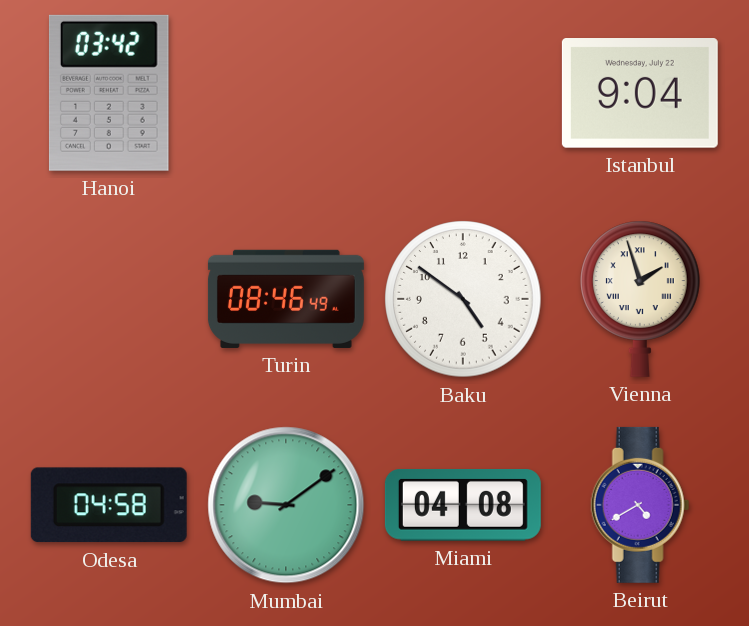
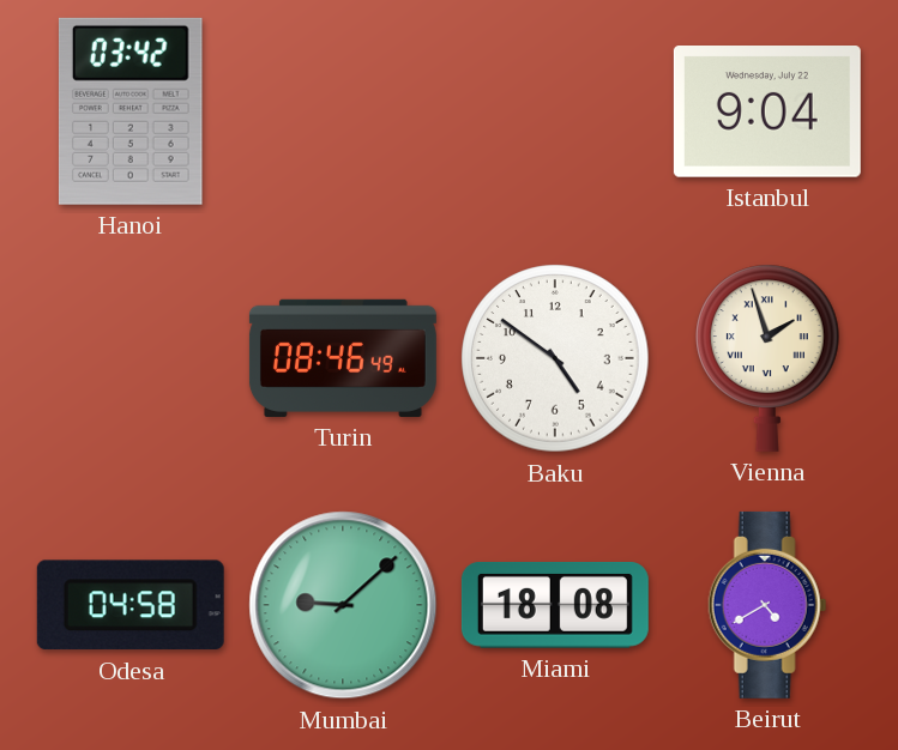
Mumbai: 9:09 -> 9:08
Miami: 04:08 -> 18:08
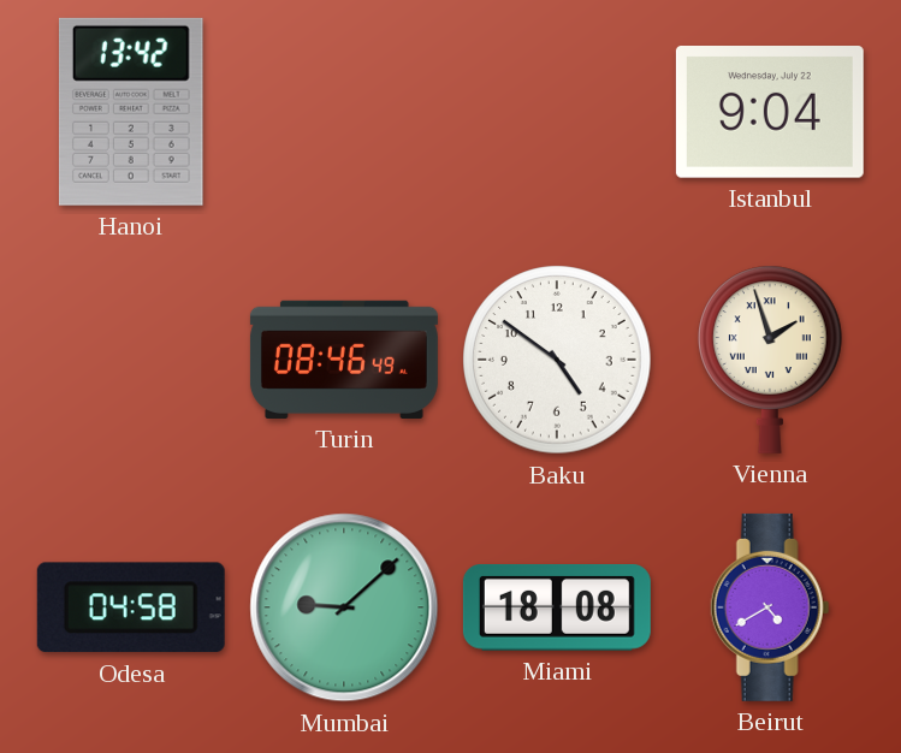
Hanoi: 03:42 -> 13:42
